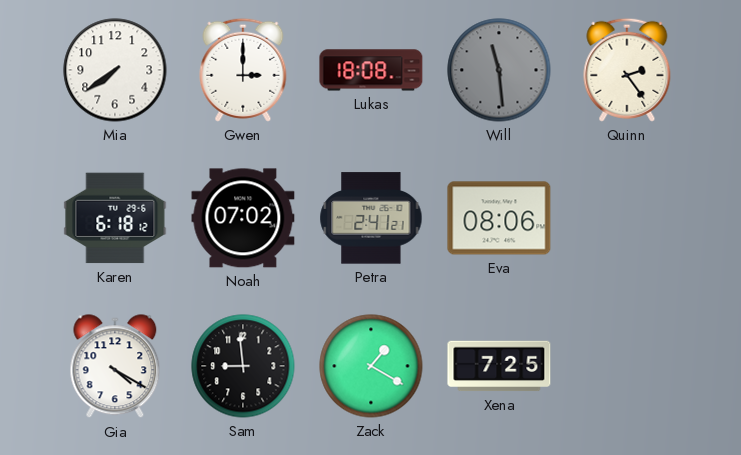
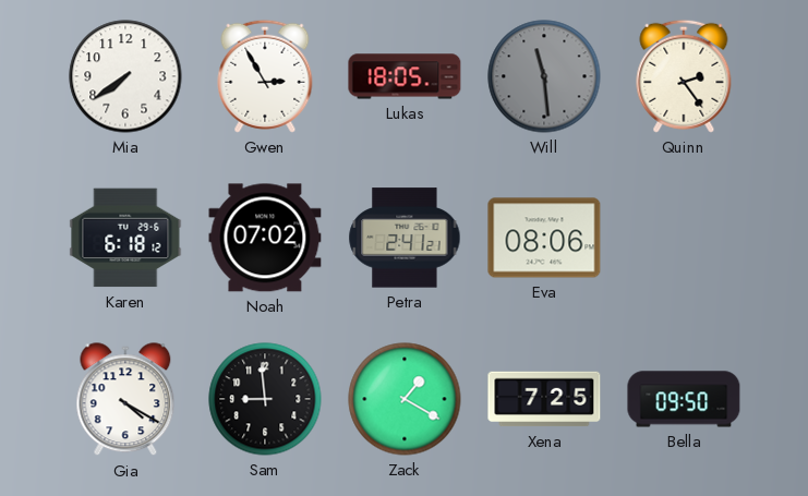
Gwen: 3:00 -> 2:55
Lukas: 18:08 -> 18:05
Bella: none -> 09:50
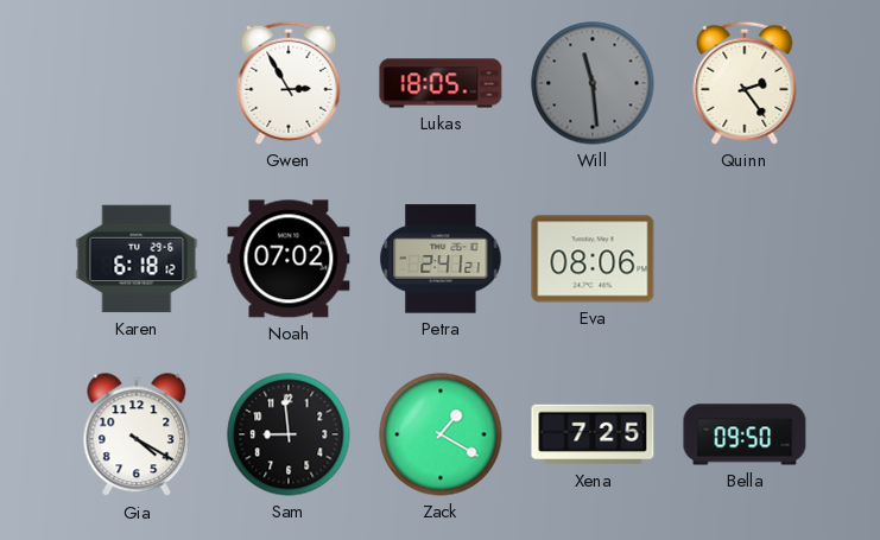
Mia: 7:39 -> none
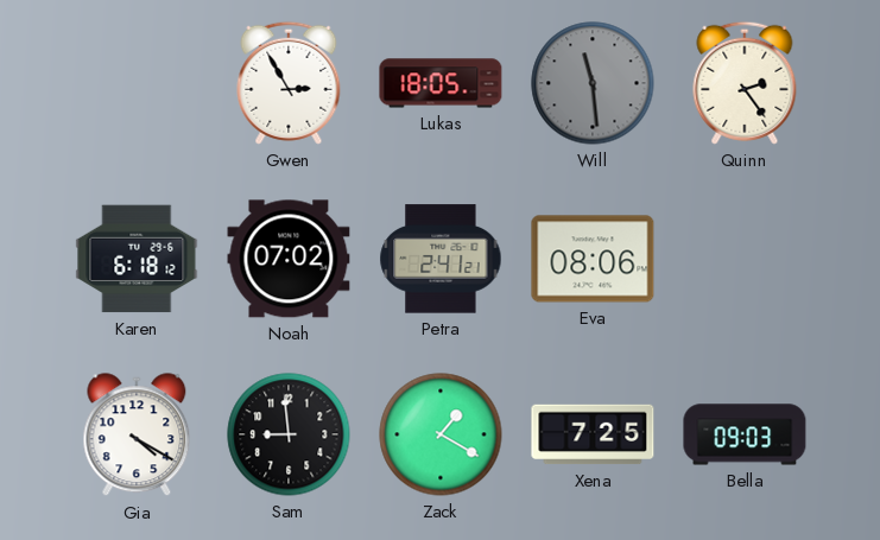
Bella: 09:50 -> 09:03
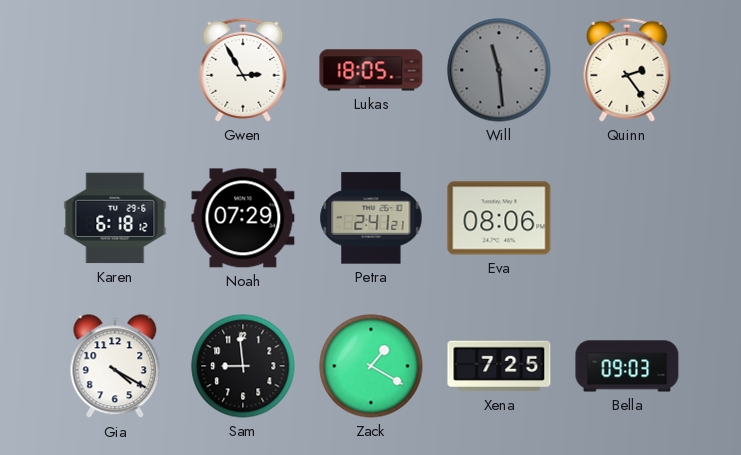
Noah: 07:02 -> 07:29
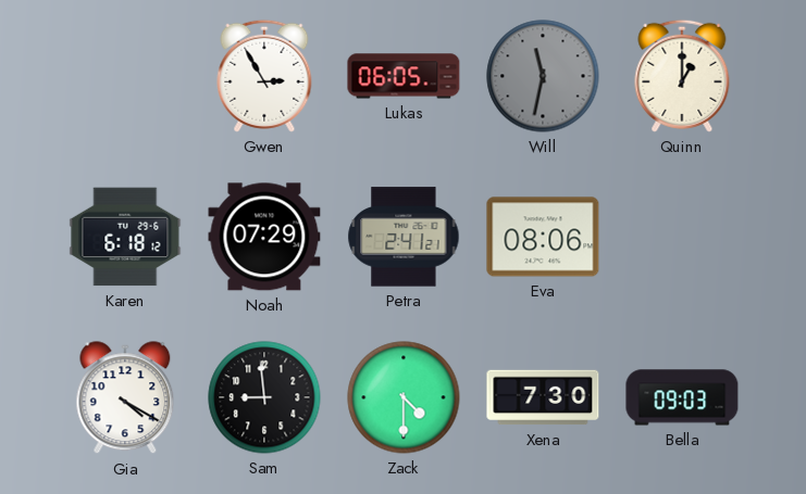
Lukas: 18:05 -> 06:05
Will: 11:29 -> 11:32
Quinn: 2:24 -> 1:00
Zack: 1:20 -> 4:30
Xena: 7:25 -> 7:30
